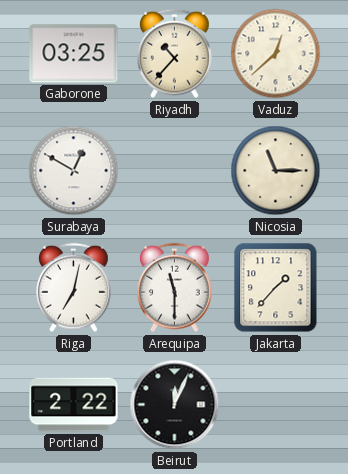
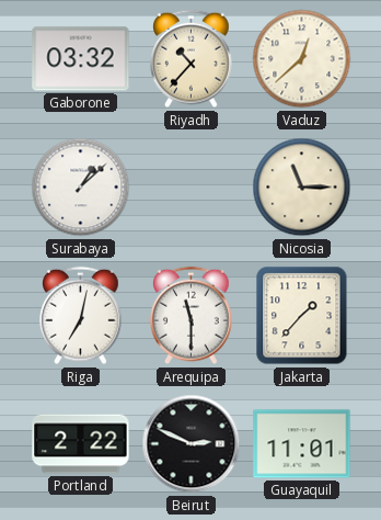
Gaborone: 03:25 -> 03:32
Surabaya: 12:50 -> 1:08
Beirut: 12:04 -> 2:49
Guayaquil: none -> 11:01
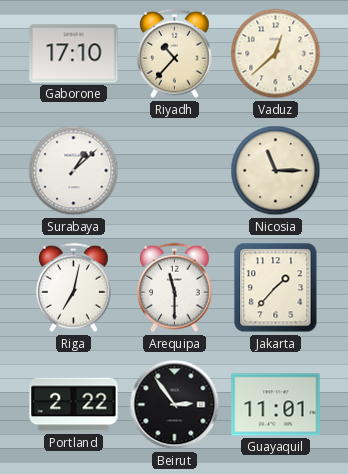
Gaborone: 03:32 -> 17:10
Beirut: 2:49 -> 2:54
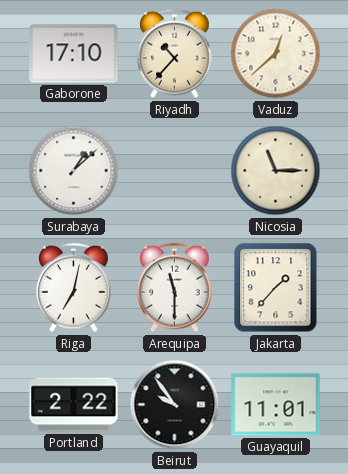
Beirut: 2:54 -> 9:54
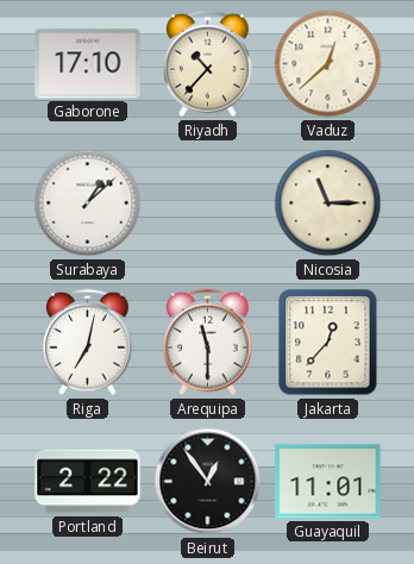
Jakarta: 1:37 -> 12:37
Beirut: 9:54 -> 12:54
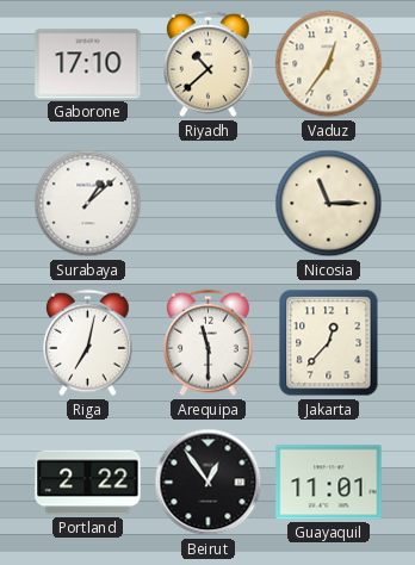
Riyadh: 10:37 -> 10:38
Vaduz: 12:38 -> 12:36
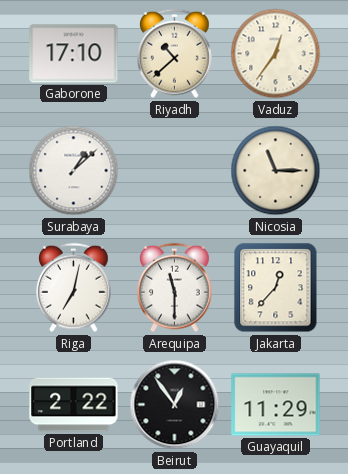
Guayaquil: 11:01 -> 11:29
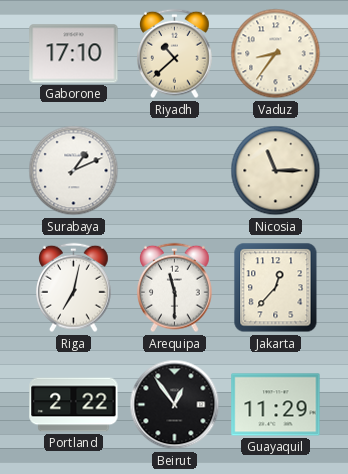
Vaduz: 12:36 -> 8:36
Surabaya: 1:08 -> 1:11
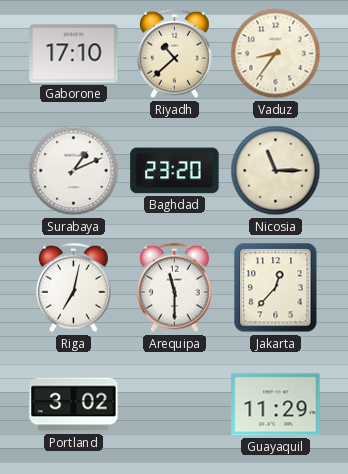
Baghdad: none -> 23:20
Portland: 2:22 -> 3:02
Beirut: 12:54 -> none
